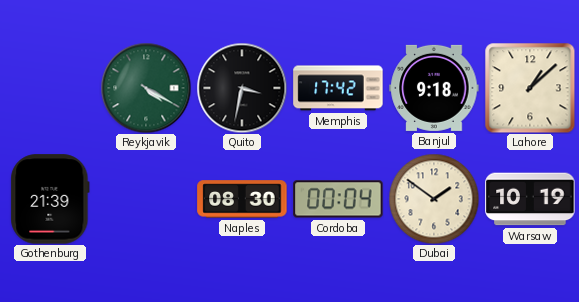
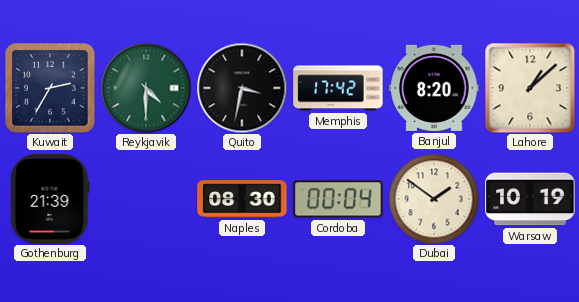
Kuwait: none -> 2:35
Reykjavik: 4:20 -> 4:30
Banjul: 9:18 -> 8:20
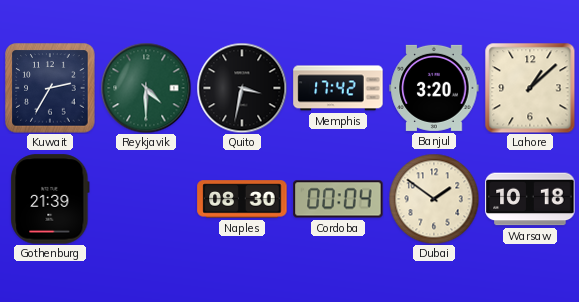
Banjul: 8:20 -> 3:20
Warsaw: 10:19 -> 10:18
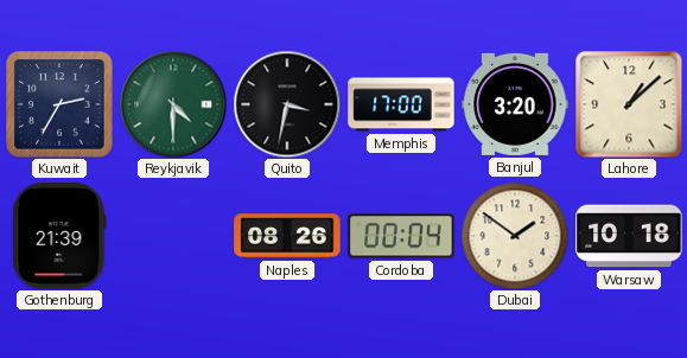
Memphis: 17:42 -> 17:00
Naples: 08:30 -> 08:26
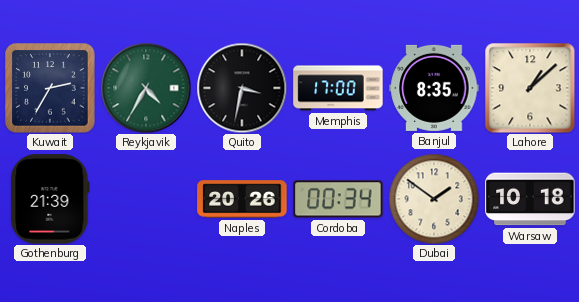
Reykjavik: 4:30 -> 4:35
Banjul: 3:20 -> 8:35
Naples: 08:26 -> 20:26
Cordoba: 00:04 -> 00:34
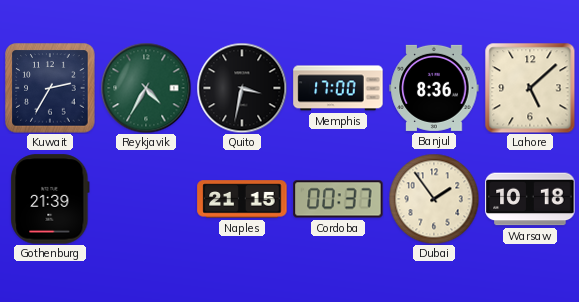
Banjul: 8:35 -> 8:36
Lahore: 1:08 -> 5:08
Naples: 20:26 -> 21:15
Cordoba: 00:34 -> 00:37
Dubai: 1:51 -> 1:54
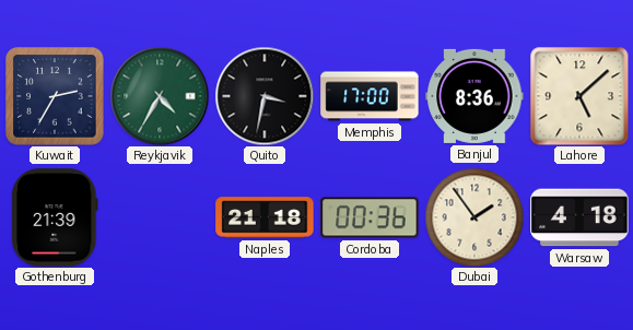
Naples: 21:15 -> 21:18
Cordoba: 00:37 -> 00:36
Warsaw: 10:18 -> 4:18
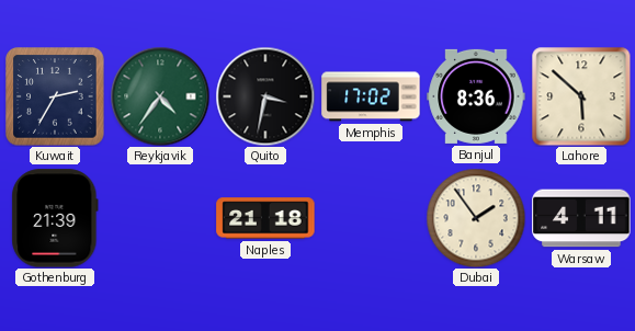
Reykjavik: 4:35 -> 4:36
Memphis: 17:00 -> 17:02
Lahore: 5:08 -> 5:52
Cordoba: 00:36 -> none
Warsaw: 4:18 -> 4:11
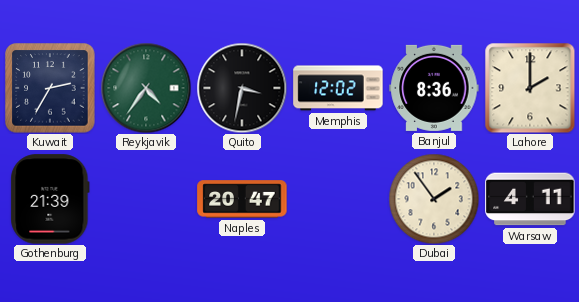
Memphis: 17:02 -> 12:02
Lahore: 5:52 -> 2:00
Naples: 21:18 -> 20:47
